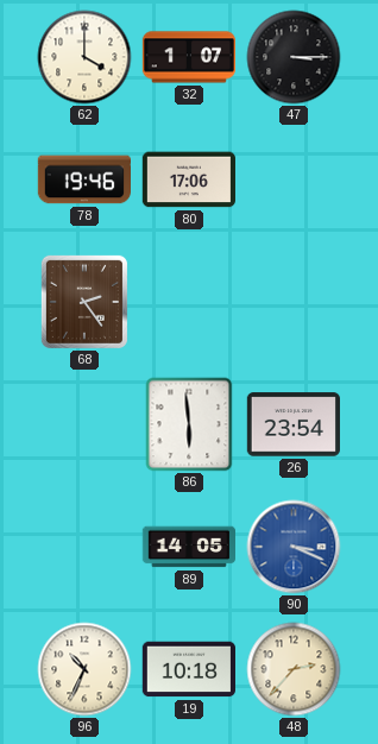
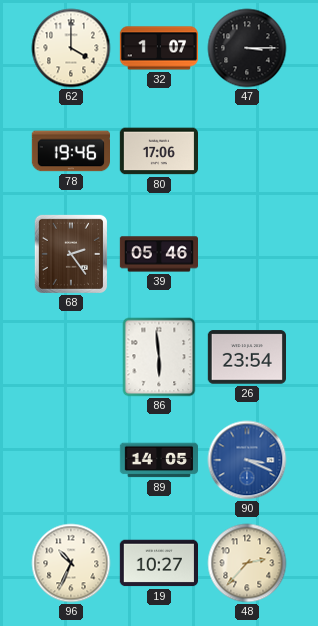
39: none -> 05:46
19: 10:18 -> 10:27
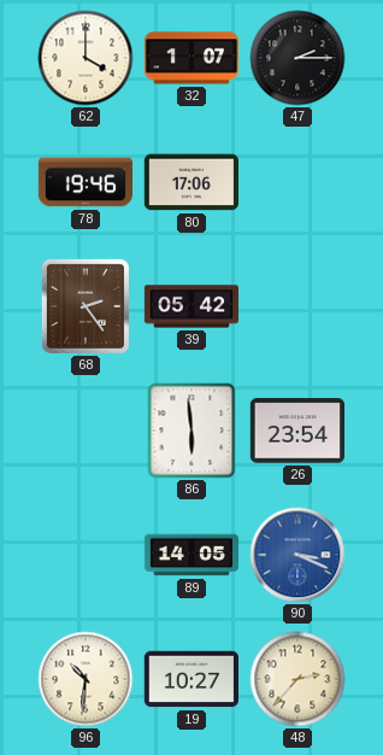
47: 3:15 -> 2:15
39: 05:46 -> 05:42
96: 10:34 -> 10:31
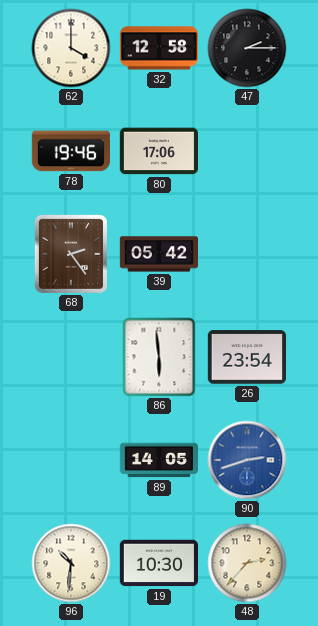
32: 1:07 -> 12:58
90: 3:19 -> 2:42
19: 10:27 -> 10:30
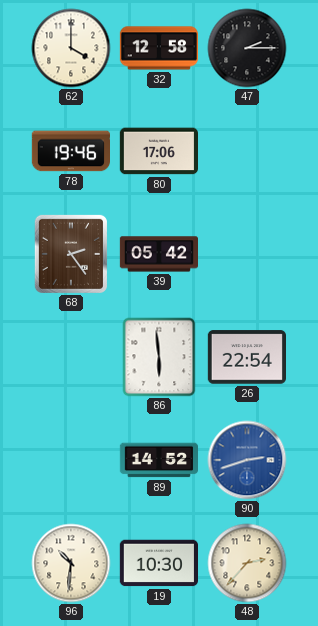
26: 23:54 -> 22:54
89: 14:05 -> 14:52
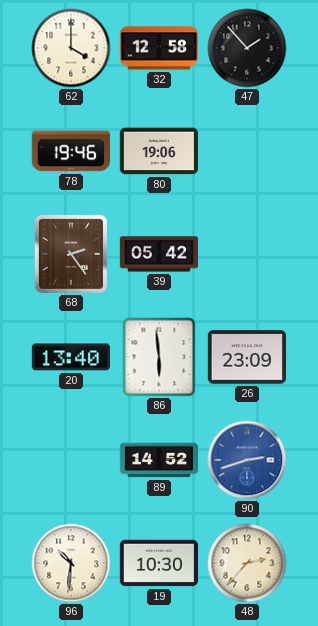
47: 2:15 -> 1:53
80: 17:06 -> 19:06
20: none -> 13:40
26: 22:54 -> 23:09
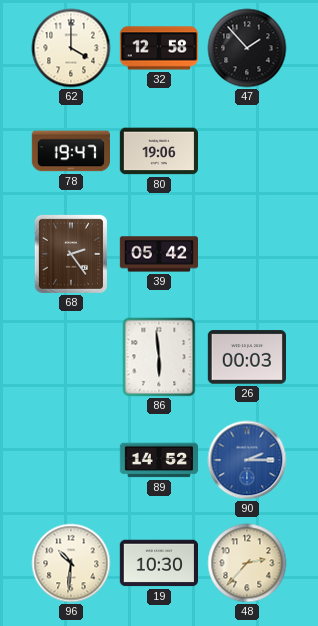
78: 19:46 -> 19:47
20: 13:40 -> none
26: 23:09 -> 00:03
90: 2:42 -> 2:15
